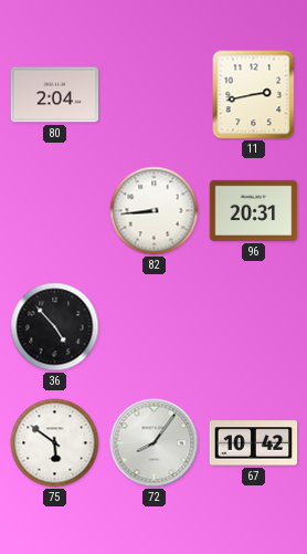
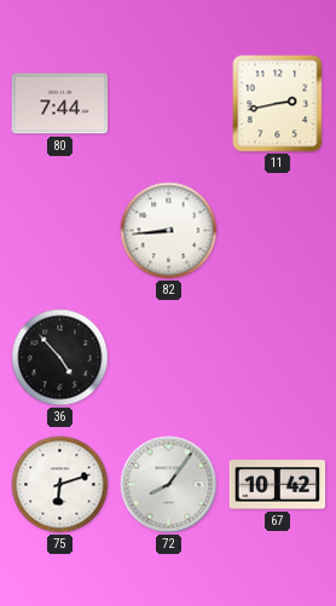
80: 2:04 -> 7:44
96: 20:31 -> none
75: 5:51 -> 6:12
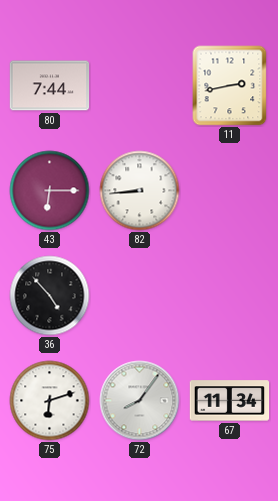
43: none -> 6:15
67: 10:42 -> 11:34
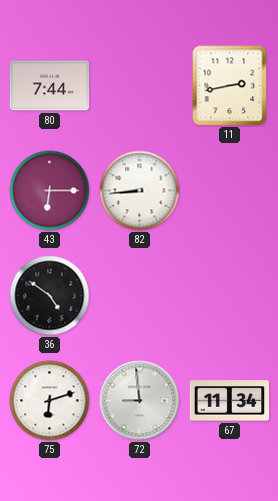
36: 4:53 -> 4:51
72: 8:06 -> 8:59
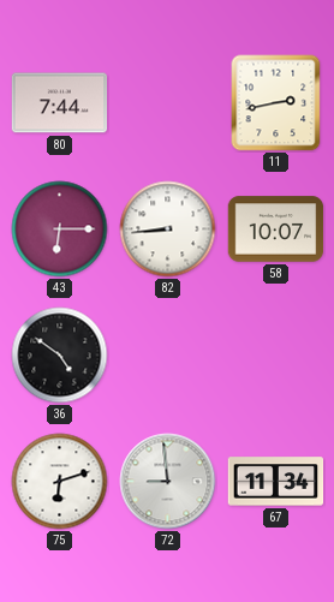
58: none -> 10:07
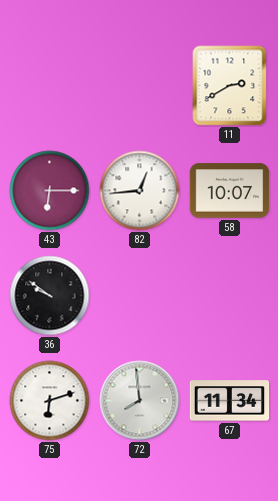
80: 7:44 -> none
11: 2:43 -> 2:40
82: 8:44 -> 12:44
36: 4:51 -> 9:51
72: 8:59 -> 7:59
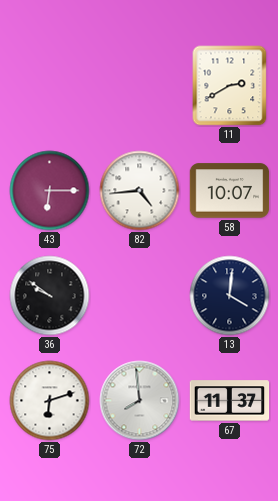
82: 12:44 -> 4:44
13: none -> 4:01
67: 11:34 -> 11:37
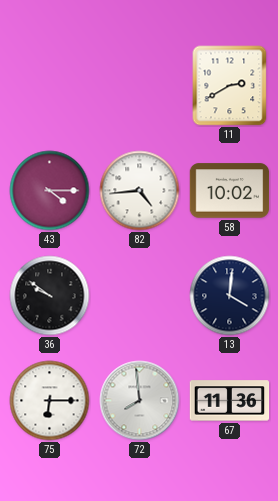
43: 6:15 -> 4:15
58: 10:07 -> 10:02
75: 6:12 -> 6:15
67: 11:37 -> 11:36
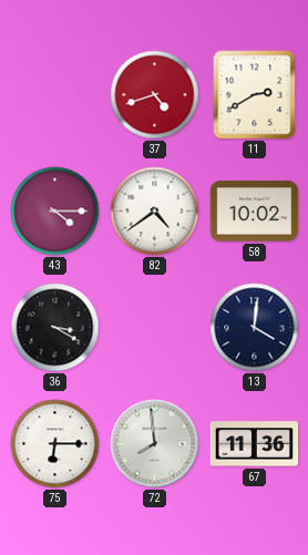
37: none -> 4:42
82: 4:44 -> 4:39
36: 9:51 -> 3:20
